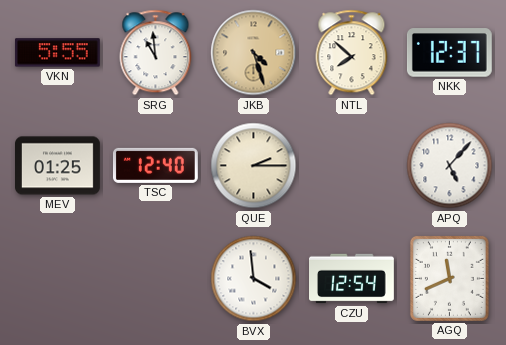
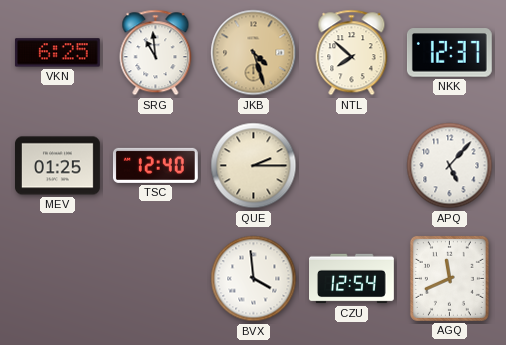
VKN: 5:55 -> 6:25
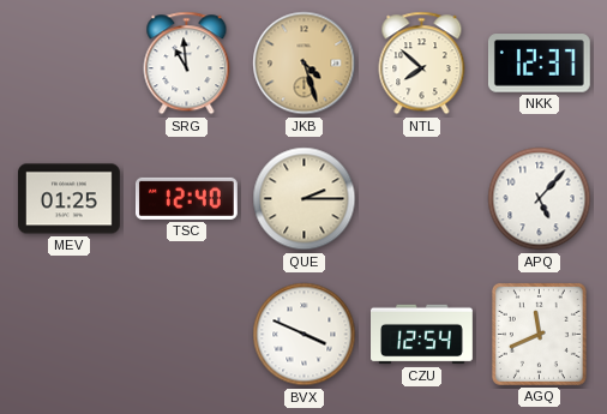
VKN: 6:25 -> none
BVX: 3:59 -> 3:49
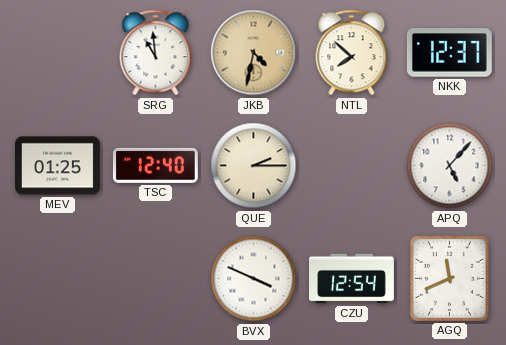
JKB: 4:27 -> 4:32
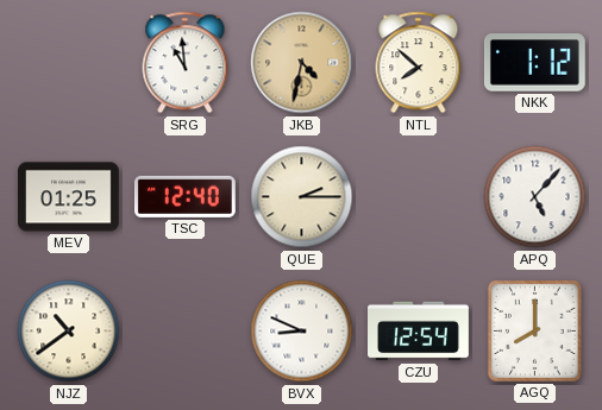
NKK: 12:37 -> 1:12
NJZ: none -> 10:39
BVX: 3:49 -> 8:49
AGQ: 11:41 -> 8:00
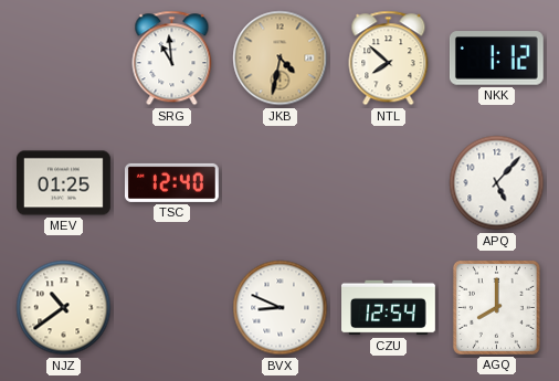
QUE: 2:15 -> none
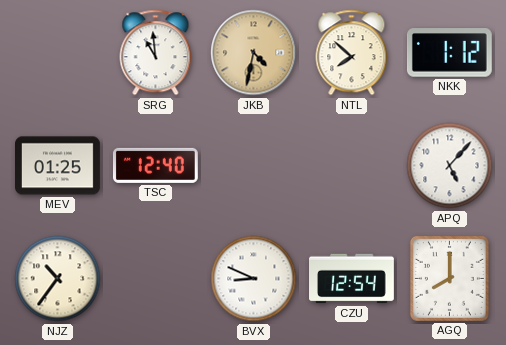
NJZ: 10:39 -> 10:36
